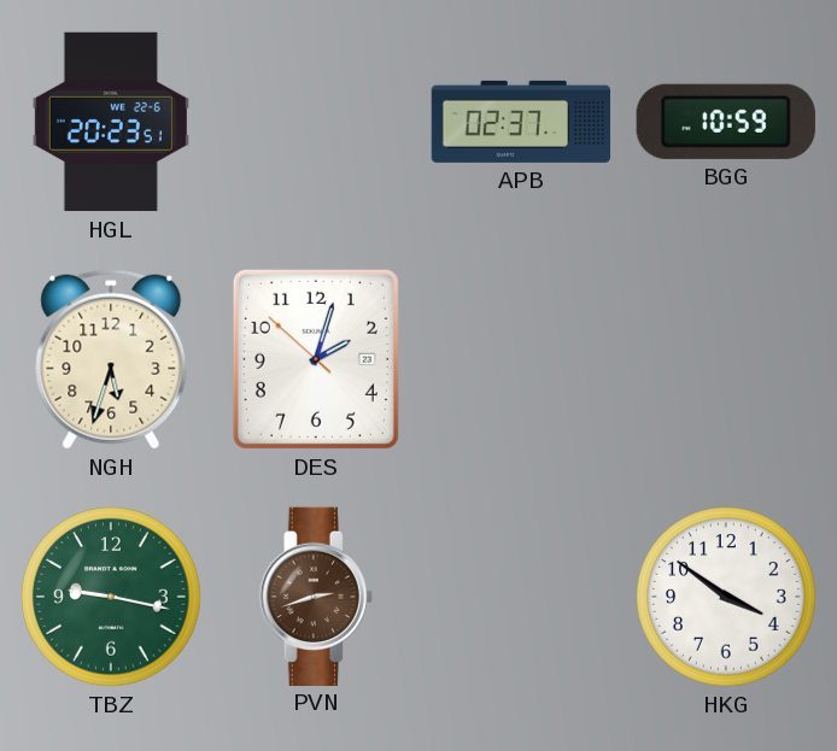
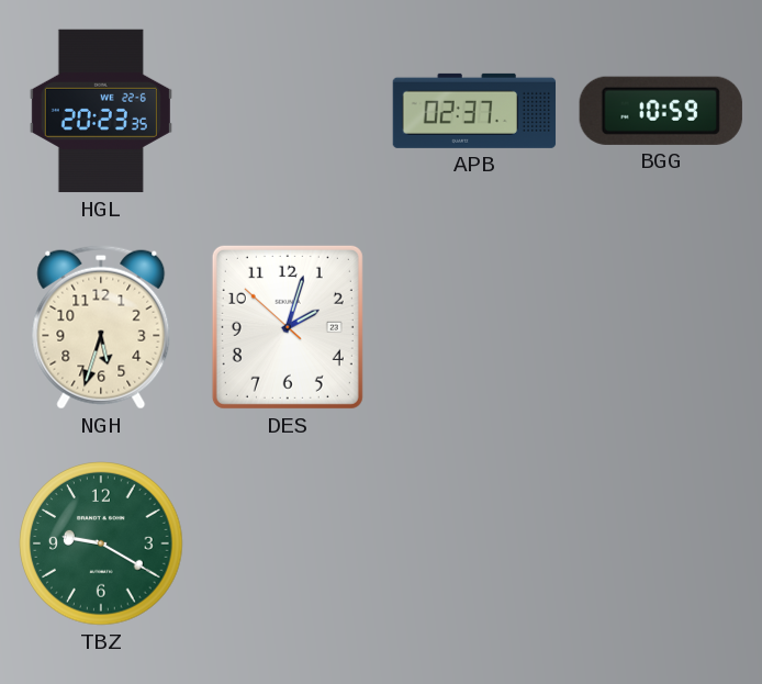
HGL: 20:23:51 -> 20:23:35
TBZ: 9:17 -> 9:20
PVN: 2:42 -> none
HKG: 3:51 -> none
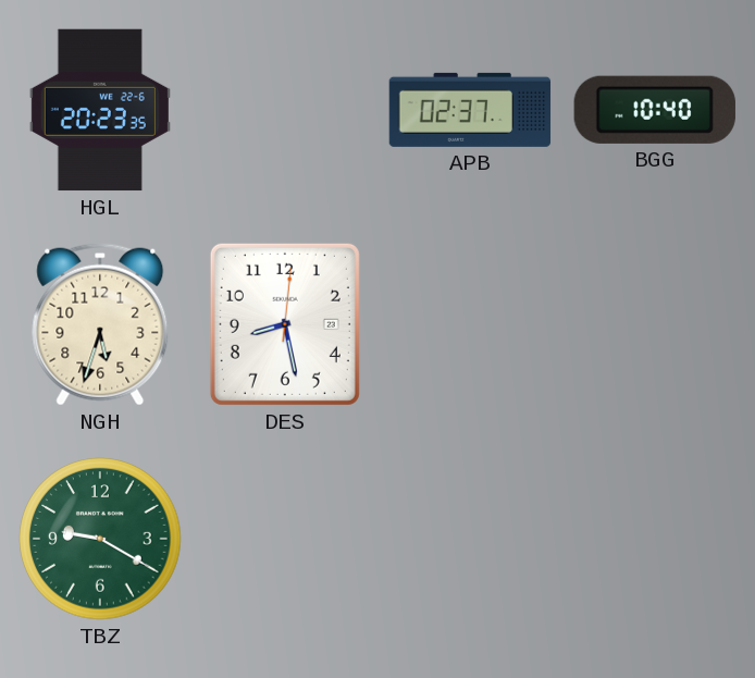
BGG: 10:59 -> 10:40
DES: 2:02 -> 8:28
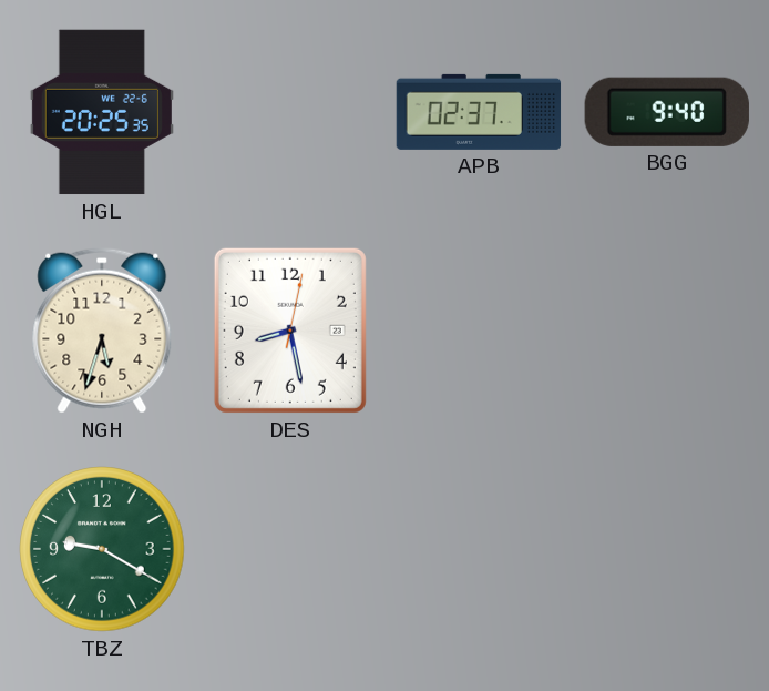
HGL: 20:23 -> 20:25
BGG: 10:40 -> 9:40
DES: 8:28:01 -> 8:28:02
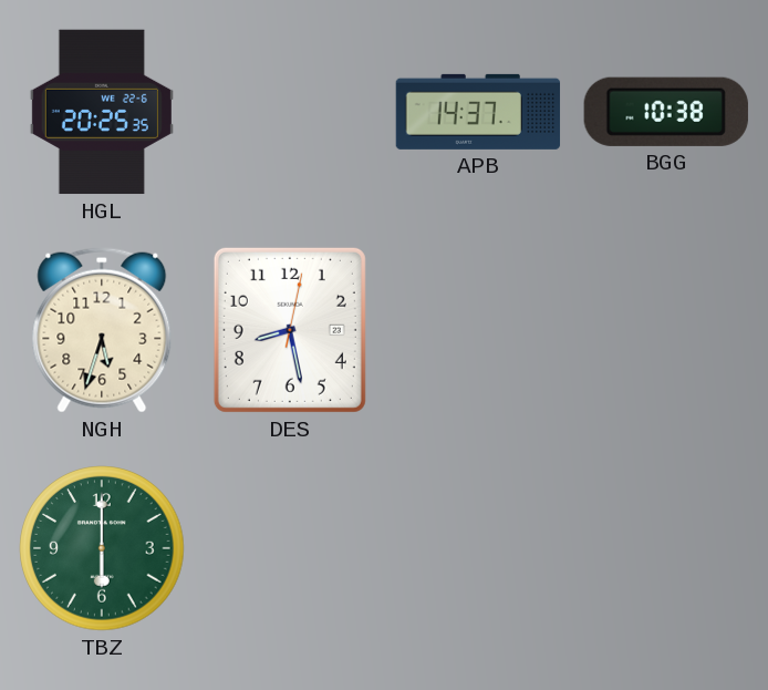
APB: 02:37 -> 14:37
BGG: 9:40 -> 10:38
TBZ: 9:20 -> 6:00
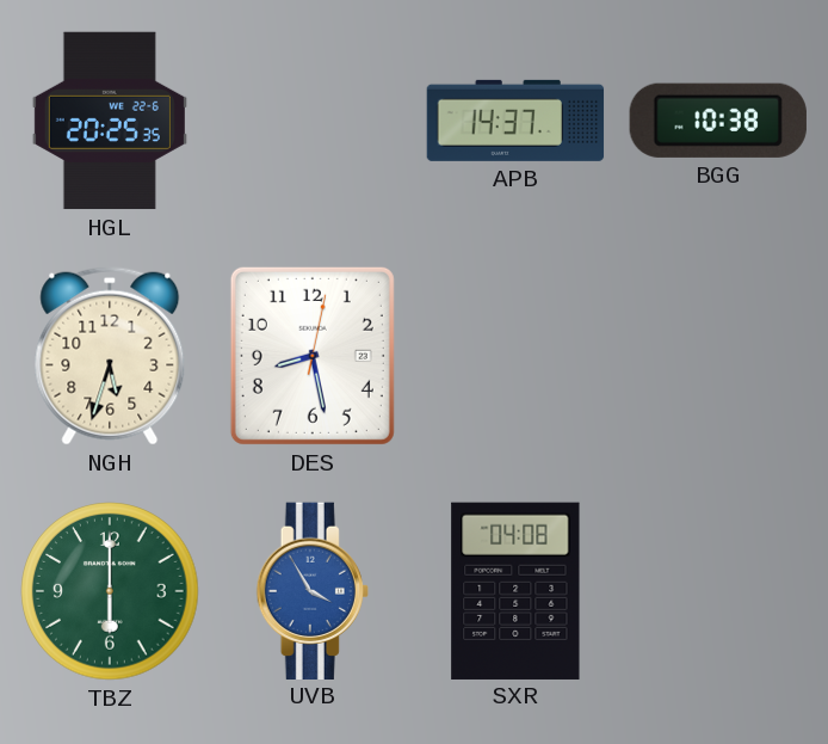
UVB: none -> 3:55
SXR: none -> 04:08
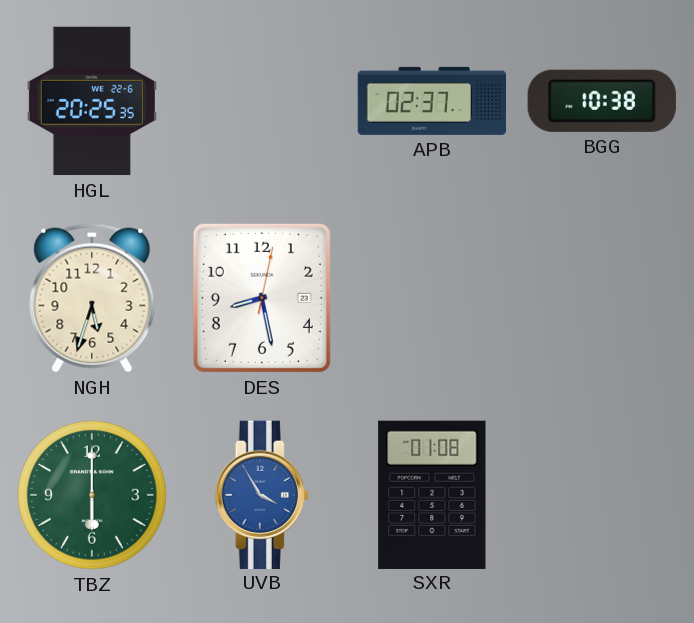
APB: 14:37 -> 02:37
SXR: 04:08 -> 01:08
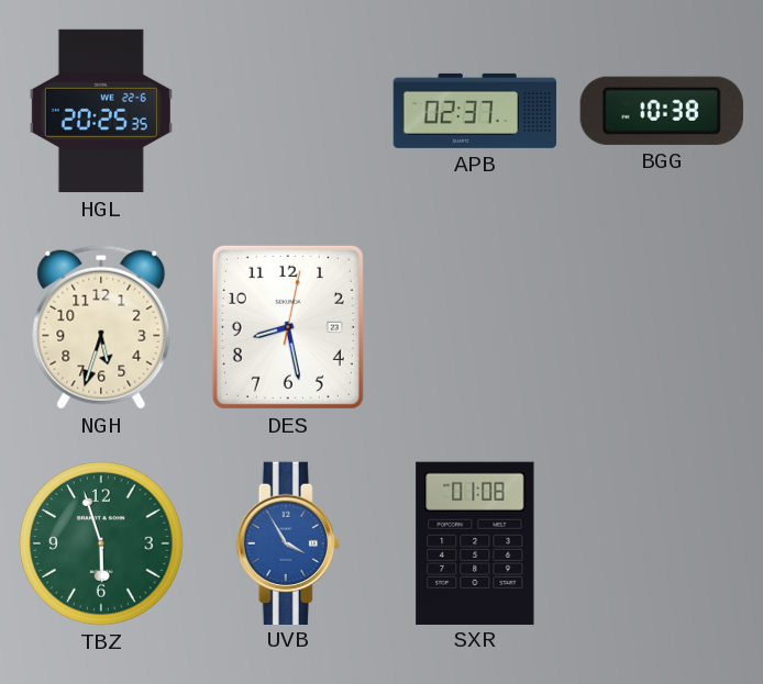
TBZ: 6:00 -> 5:57
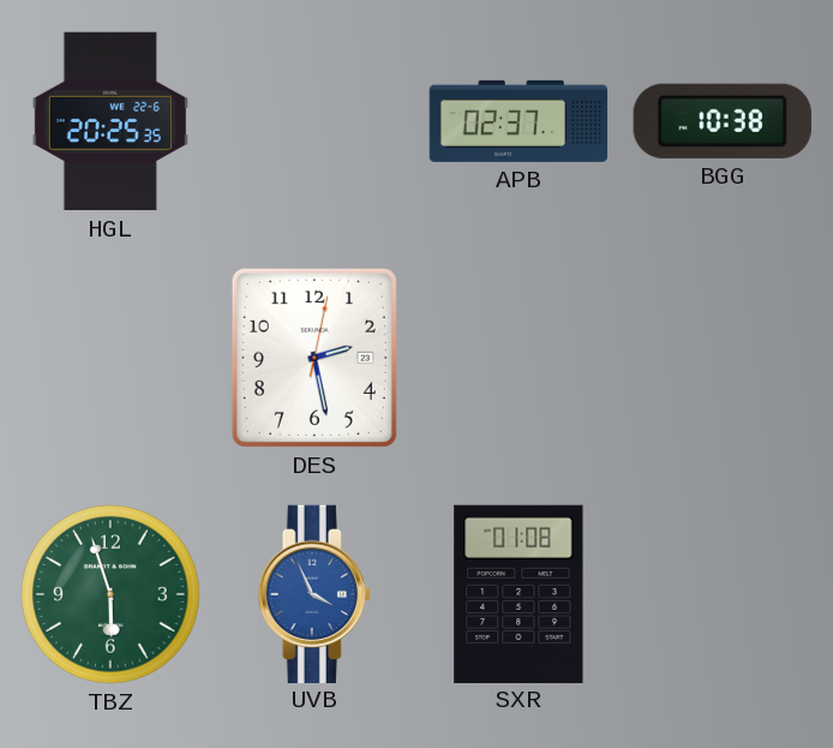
NGH: 5:33 -> none
DES: 8:28 -> 2:28
UVB: 3:55 -> 3:56
